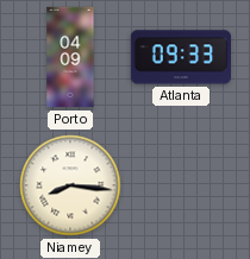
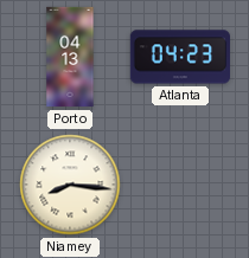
Porto: 04:09 -> 04:13
Atlanta: 09:33 -> 04:23
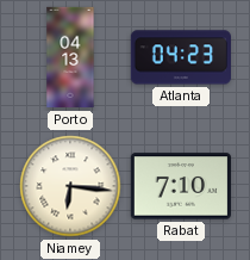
Niamey: 8:16 -> 6:16
Rabat: none -> 7:10
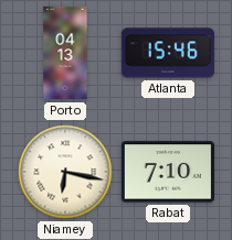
Atlanta: 04:23 -> 15:46
Niamey: 6:16 -> 6:17
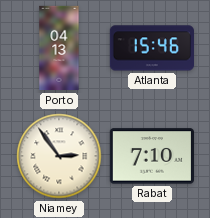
Niamey: 6:17 -> 2:54
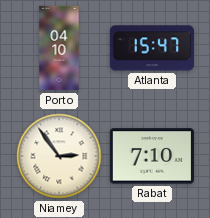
Porto: 04:13 -> 04:10
Atlanta: 15:46 -> 15:47
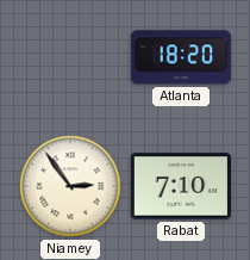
Porto: 04:10 -> none
Atlanta: 15:47 -> 18:20
